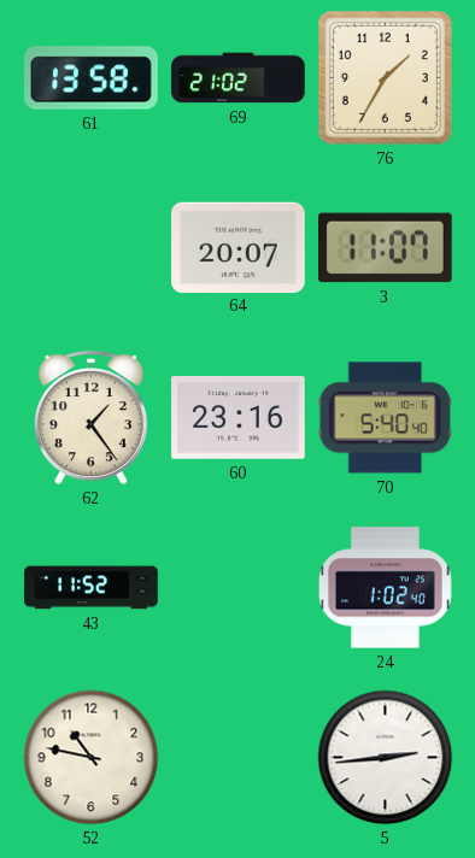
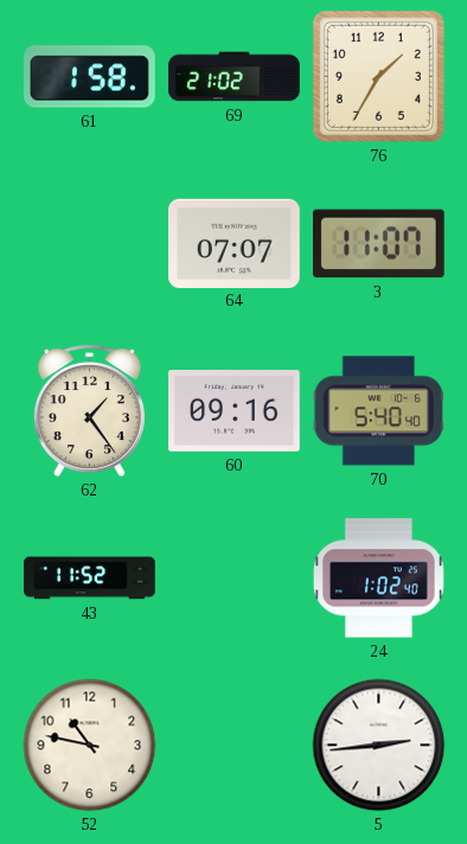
61: 13:58 -> 1:58
64: 20:07 -> 07:07
60: 23:16 -> 09:16
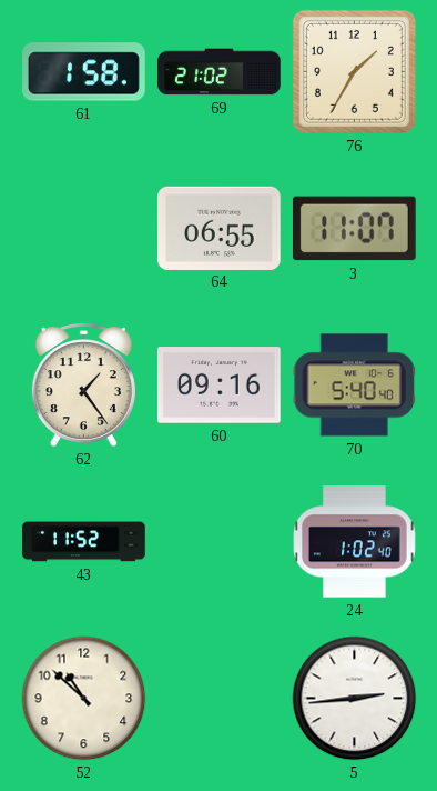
64: 07:07 -> 06:55
52: 10:47 -> 10:52
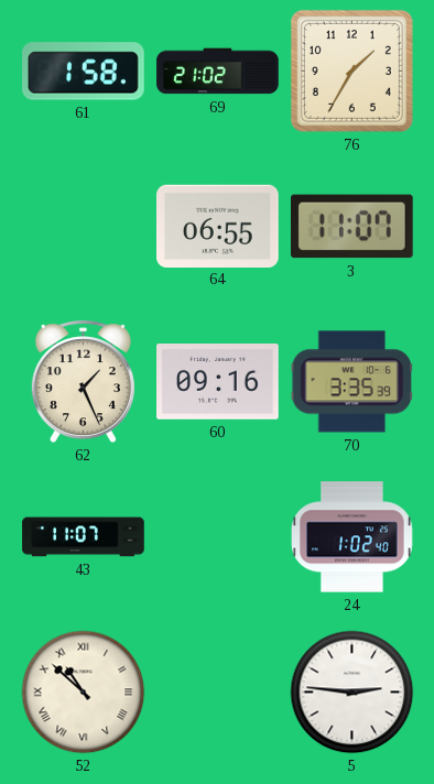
62: 1:24 -> 1:26
70: 5:40 -> 3:35
43: 11:52 -> 11:07
52 numerals: Arabic -> Roman
5: 2:44 -> 2:46
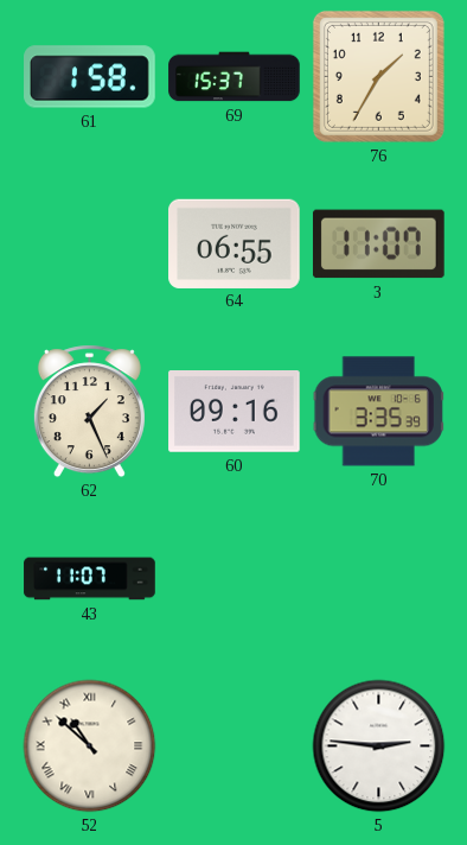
69: 21:02 -> 15:37
24: 1:02 -> none
